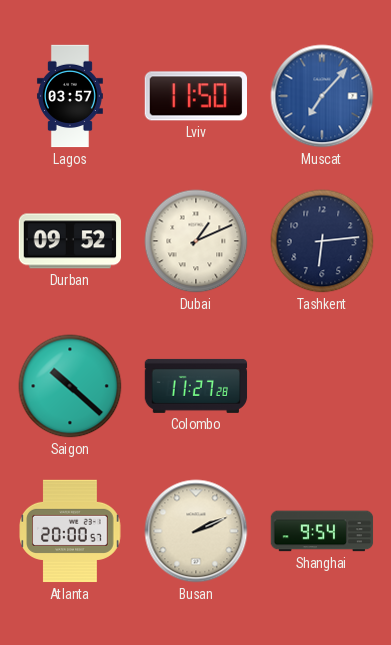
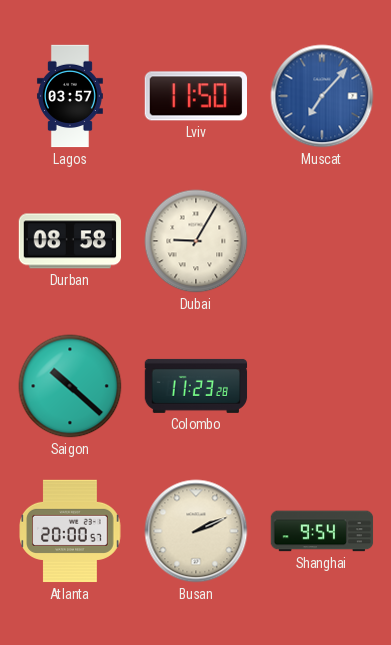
Durban: 09:52 -> 08:58
Dubai: 1:11 -> 9:05
Tashkent: 6:14 -> none
Colombo: 11:27 -> 11:23
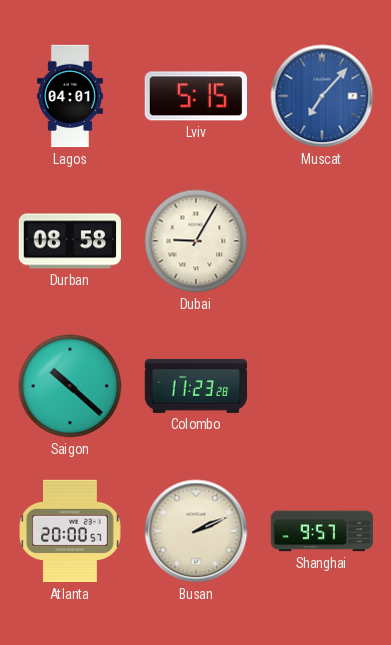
Lagos: 03:57 -> 04:01
Lviv: 11:50 -> 5:15
Shanghai: 9:54 -> 9:57
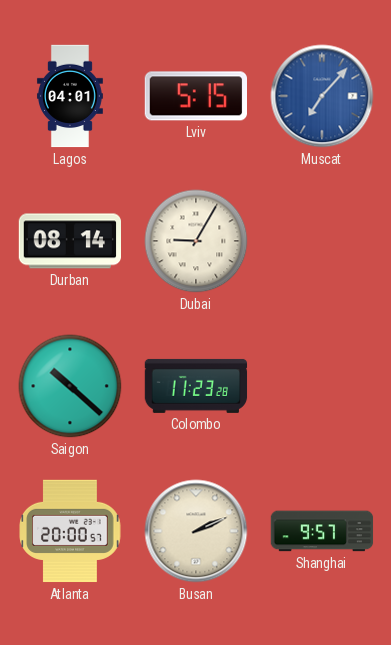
Durban: 08:58 -> 08:14
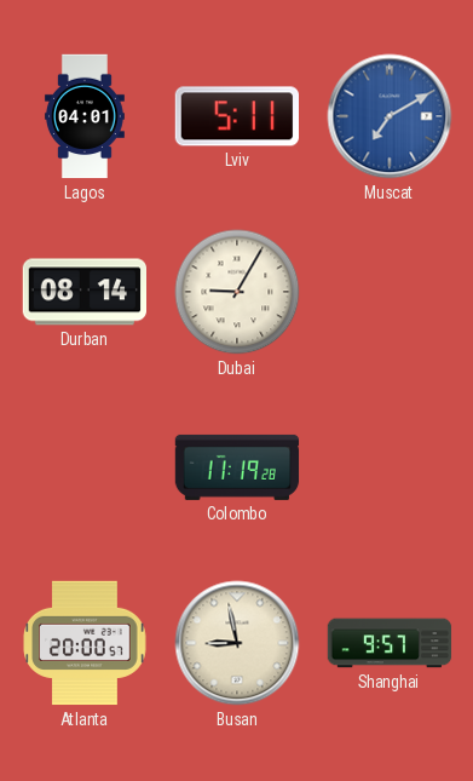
Lviv: 5:15 -> 5:11
Muscat: 7:07 -> 7:10
Saigon: 10:22 -> none
Colombo: 11:23 -> 11:19
Busan: 2:11 -> 8:58
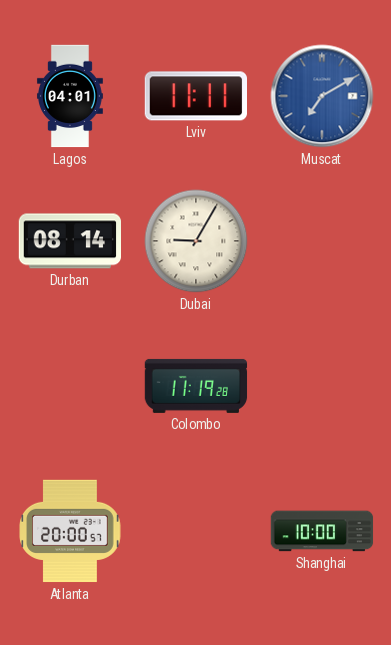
Lviv: 5:11 -> 11:11
Busan: 8:58 -> none
Shanghai: 9:57 -> 10:00
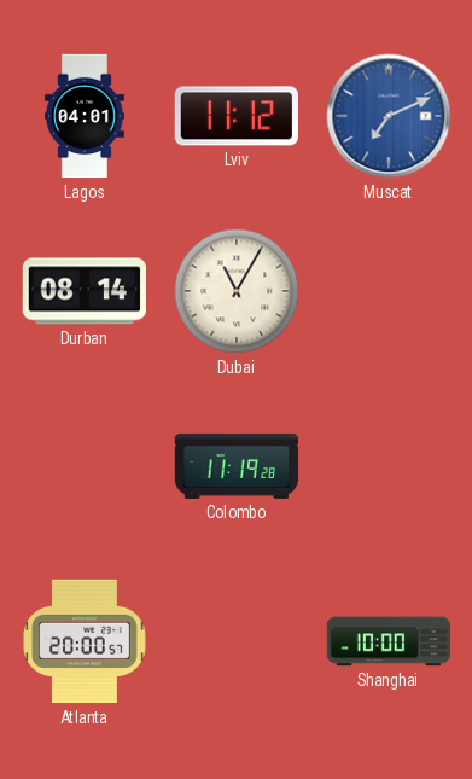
Lviv: 11:11 -> 11:12
Muscat: 7:10 -> 7:11
Dubai: 9:05 -> 11:05
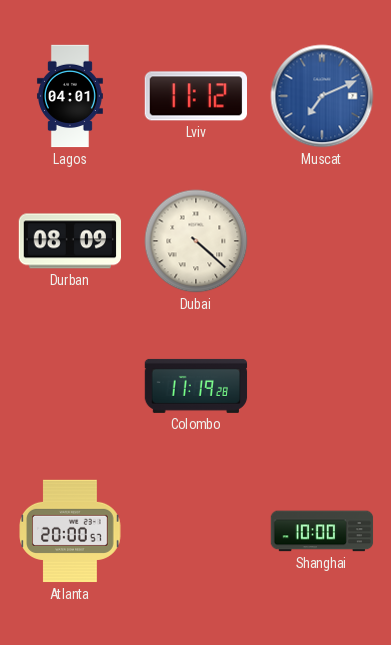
Durban: 08:14 -> 08:09
Dubai: 11:05 -> 4:22
